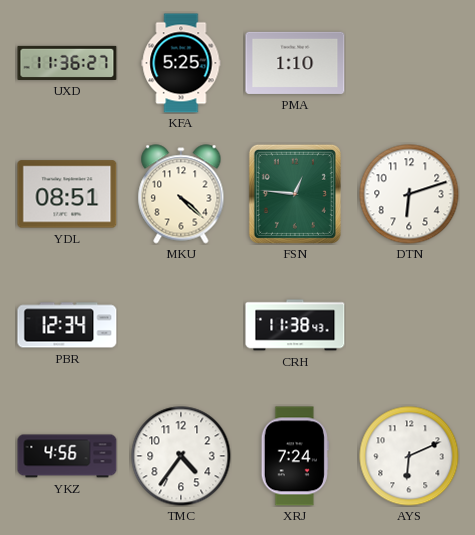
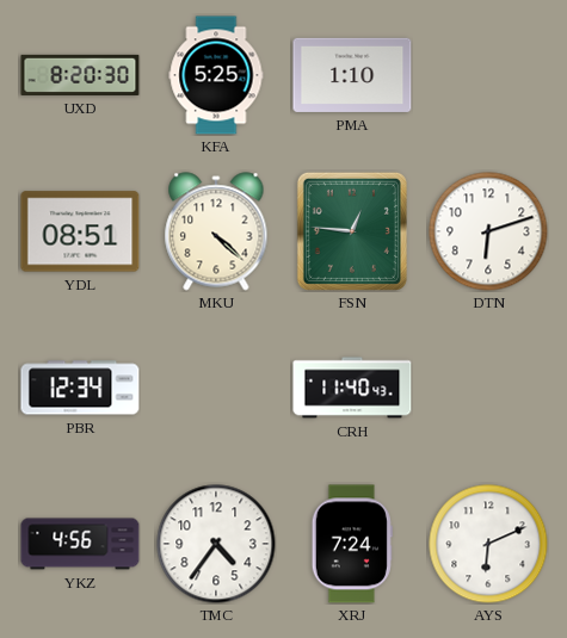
UXD: 11:36 -> 8:20
CRH: 11:38 -> 11:40
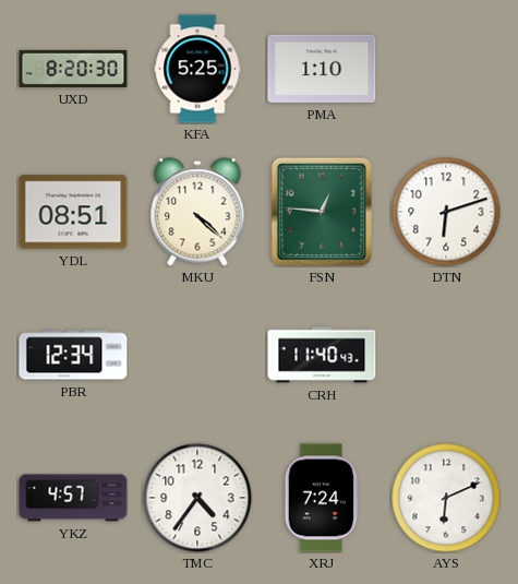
YKZ: 4:56 -> 4:57
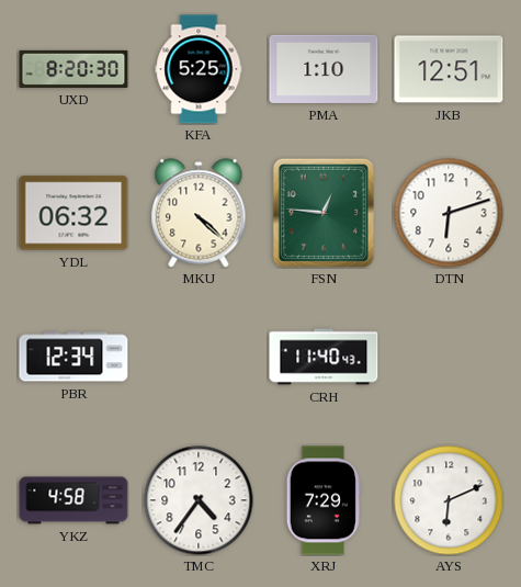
JKB: none -> 12:51
YDL: 08:51 -> 06:32
YKZ: 4:57 -> 4:58
XRJ: 7:24 -> 7:29
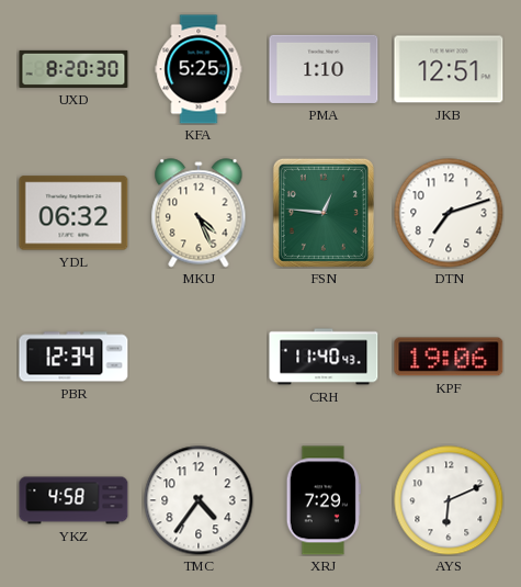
MKU: 4:22 -> 4:26
DTN: 6:12 -> 7:12
KPF: none -> 19:06
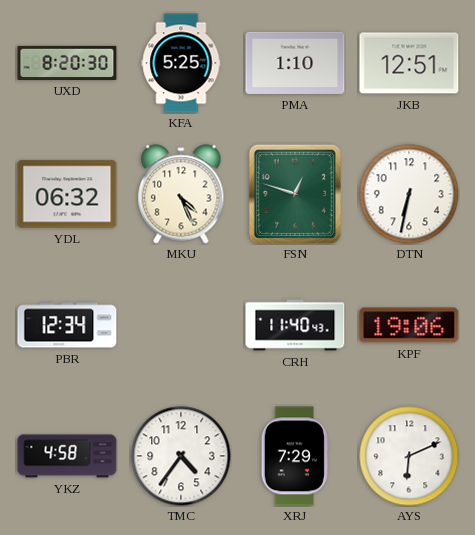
FSN: 12:46 -> 12:48
DTN: 7:12 -> 6:32
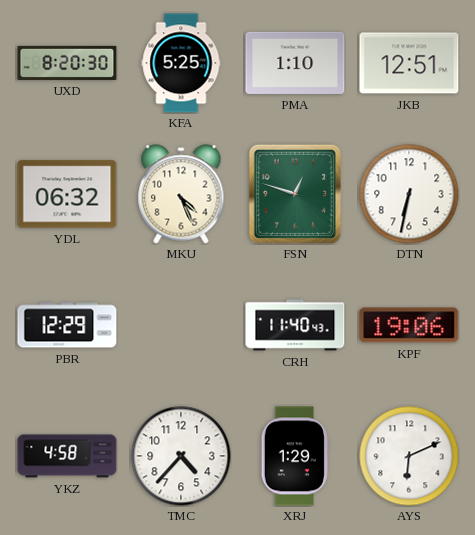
PBR: 12:34 -> 12:29
TMC: 4:36 -> 4:37
XRJ: 7:29 -> 1:29
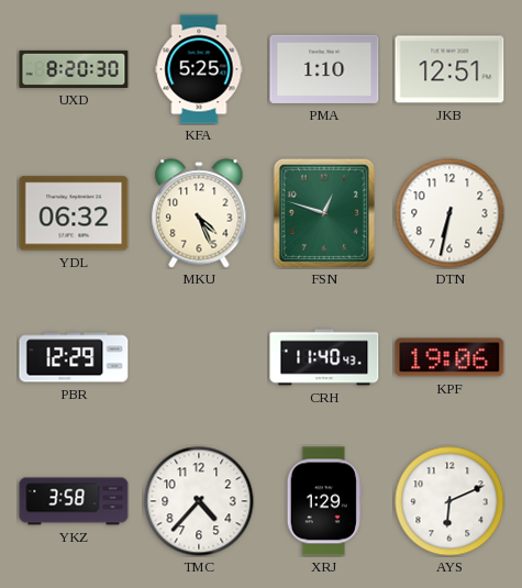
YKZ: 4:58 -> 3:58
